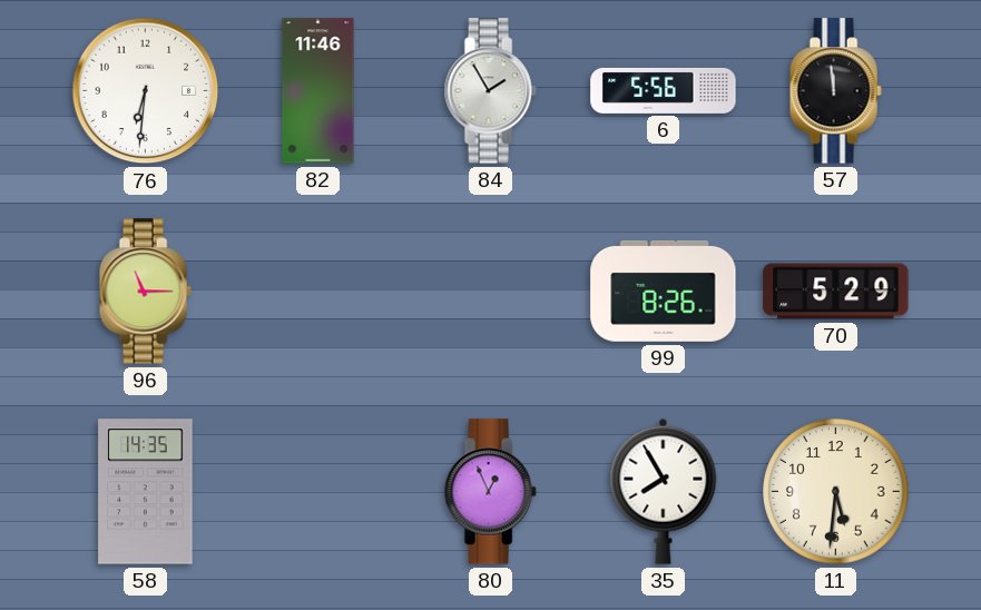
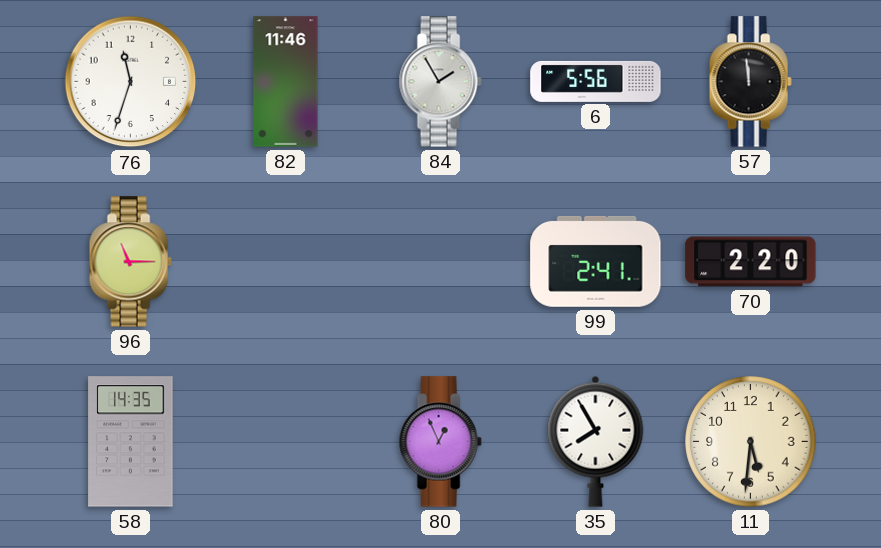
76: 6:31 -> 11:33
99: 8:26 -> 2:41
70: 5:29 -> 2:20
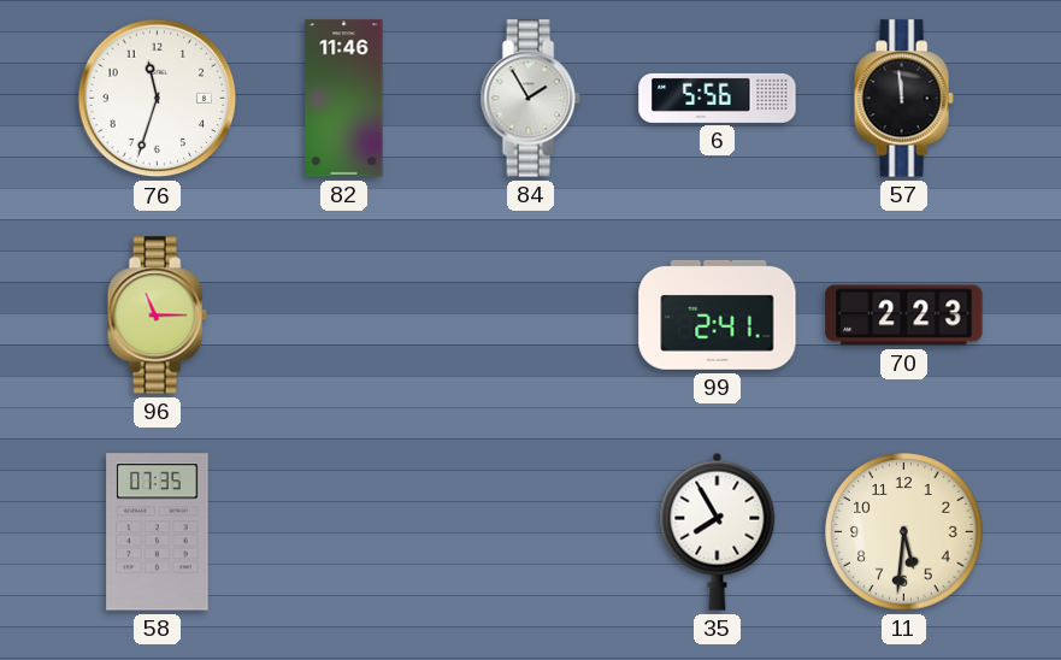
70: 2:20 -> 2:23
58: 14:35 -> 07:35
80: 12:56 -> none
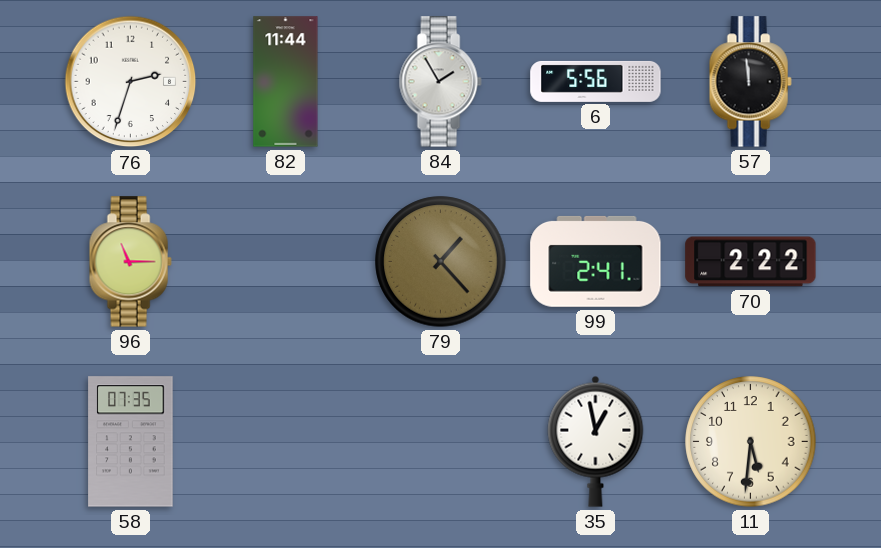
76: 11:33 -> 2:33
82: 11:46 -> 11:44
79: none -> 1:23
70: 2:23 -> 2:22
35: 7:55 -> 12:58
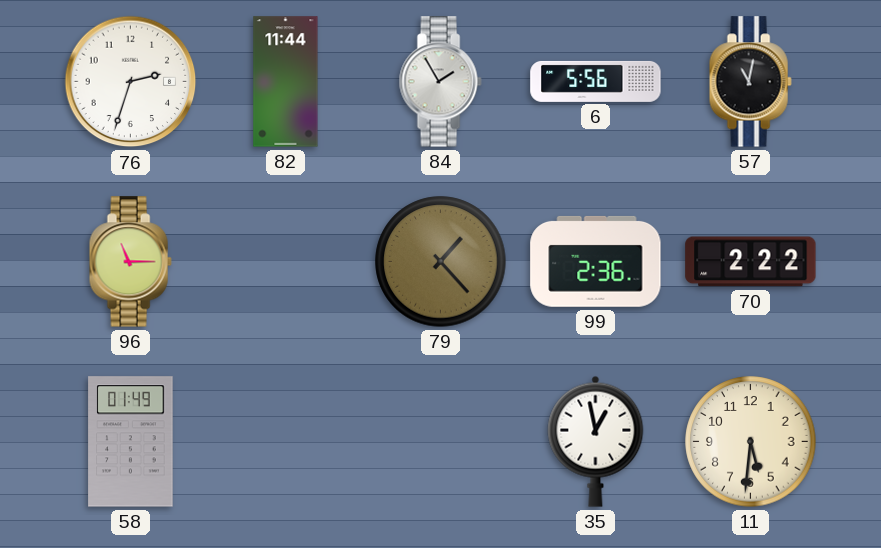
57: 11:59 -> 11:02
99: 2:41 -> 2:36
58: 07:35 -> 01:49
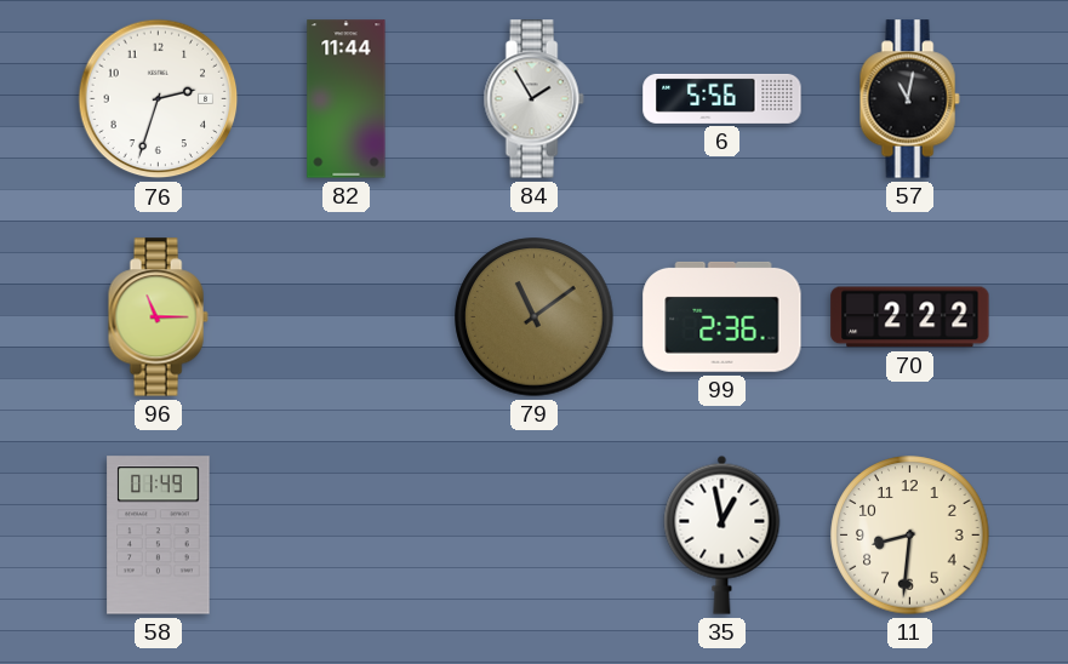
79: 1:23 -> 11:09
11: 5:31 -> 8:31
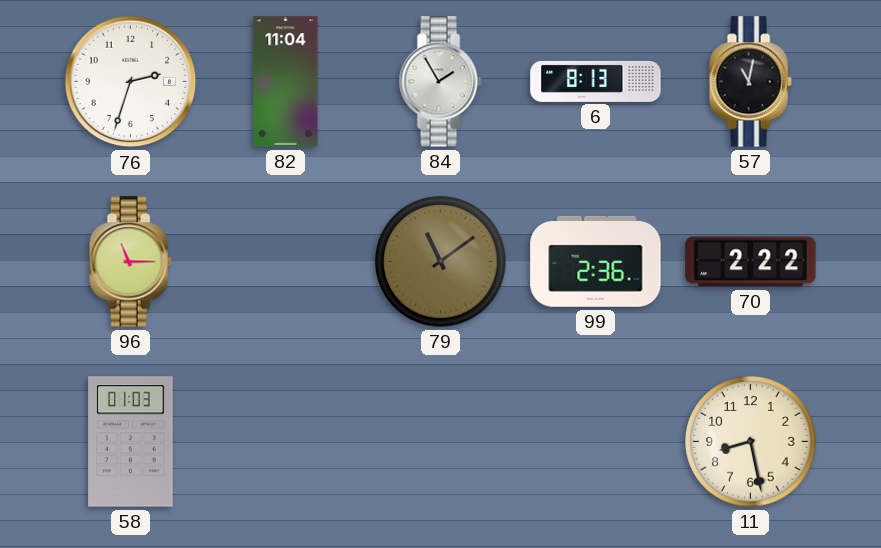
82: 11:44 -> 11:04
6: 5:56 -> 8:13
58: 01:49 -> 01:03
35: 12:58 -> none
11: 8:31 -> 8:28
